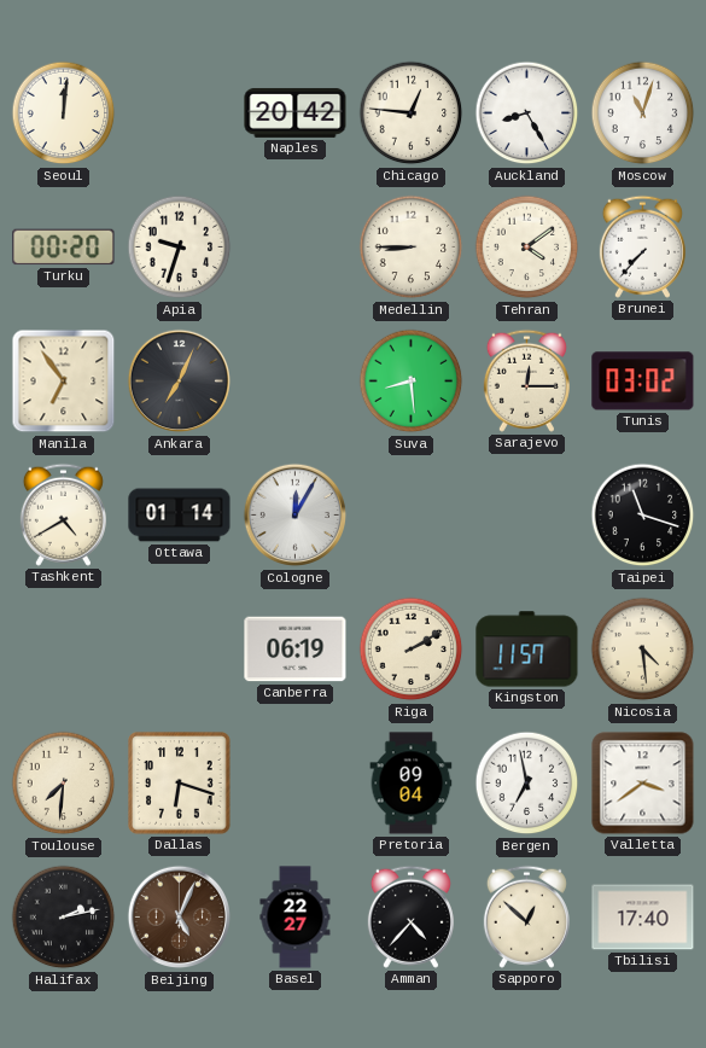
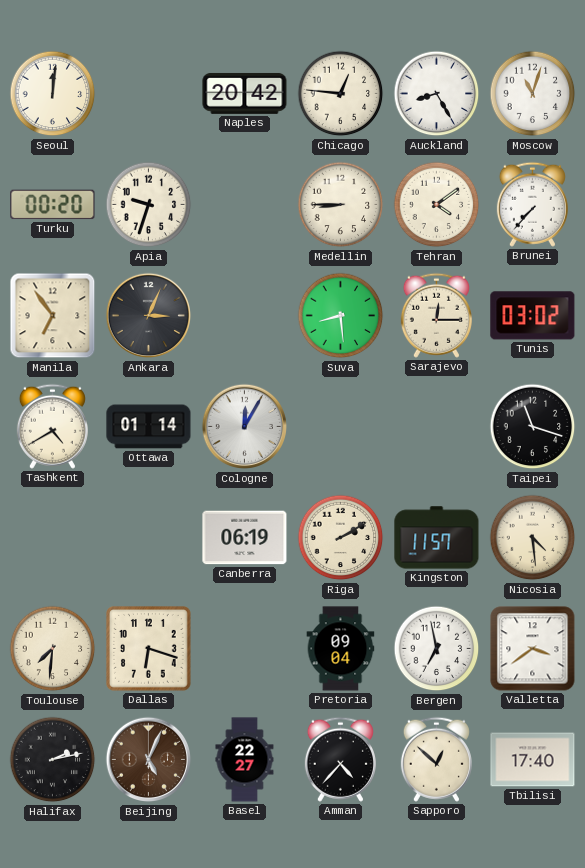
Ankara: 7:04 -> 3:04
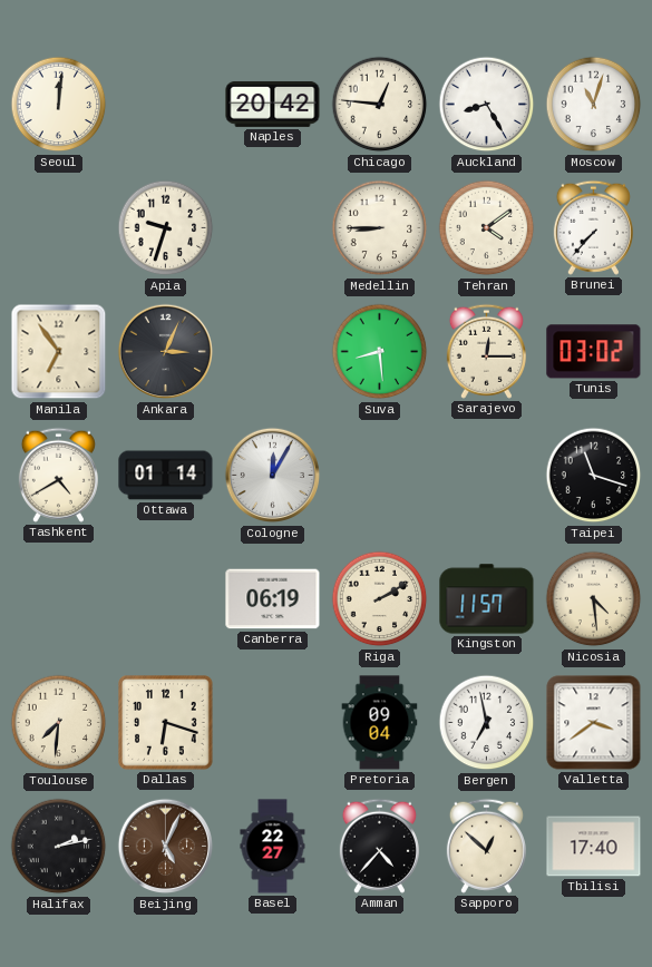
Turku: 00:20 -> none
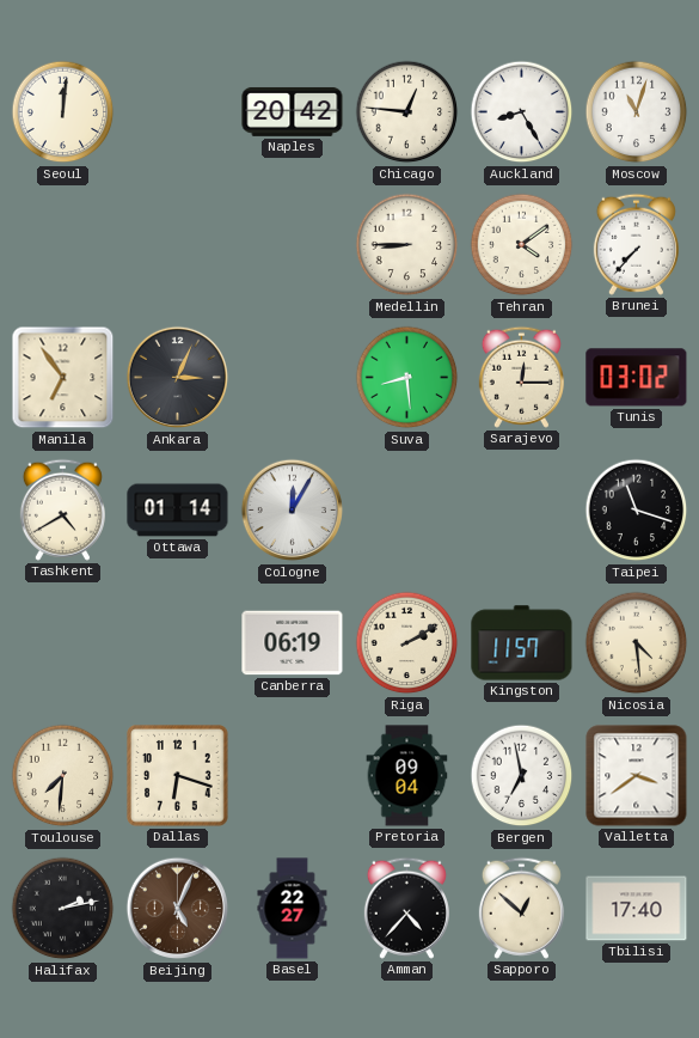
Apia: 9:33 -> none
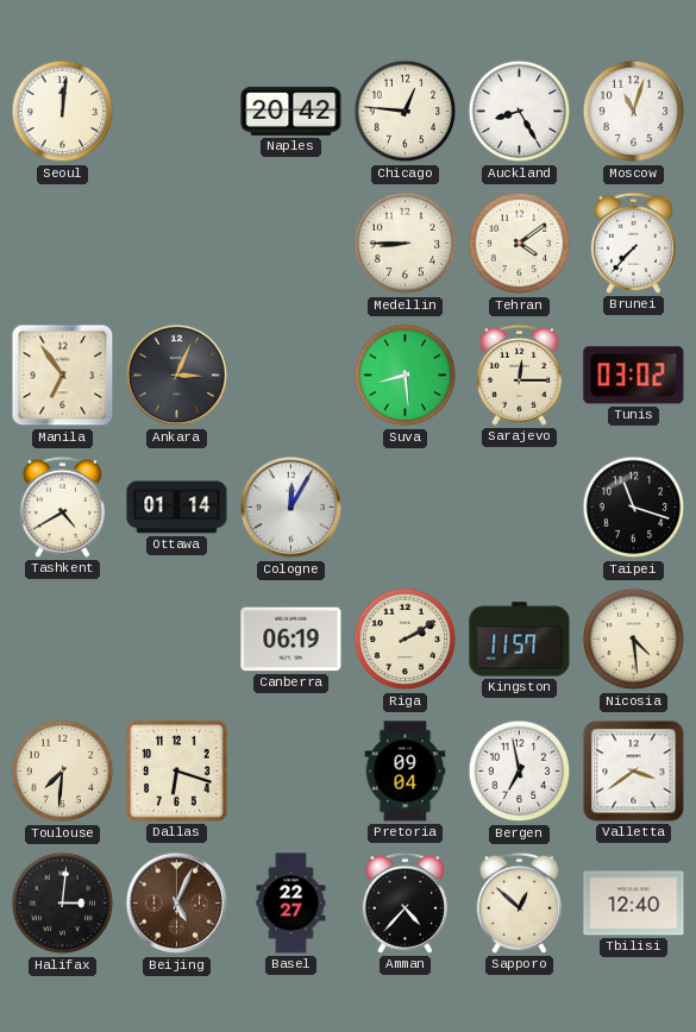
Halifax: 2:13 -> 3:01
Tbilisi: 17:40 -> 12:40
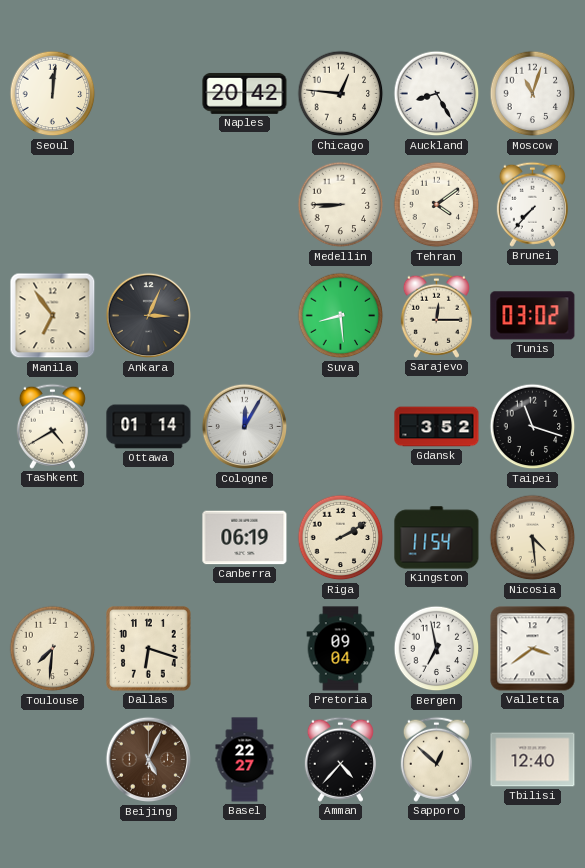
Gdansk: none -> 3:52
Kingston: 11:57 -> 11:54
Halifax: 3:01 -> none
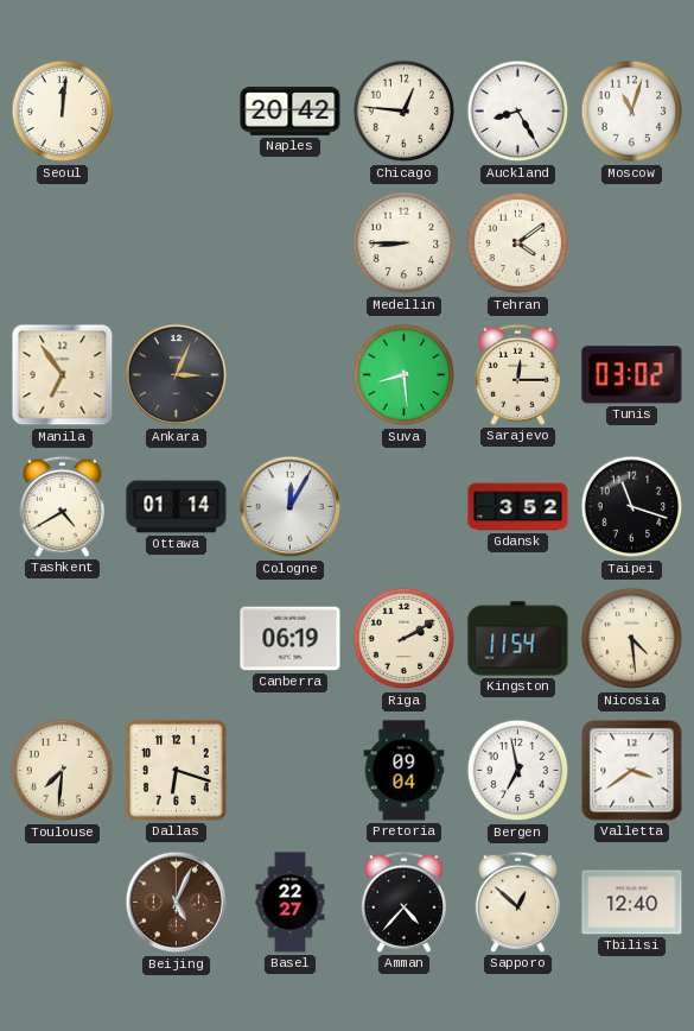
Brunei: 7:37 -> none
